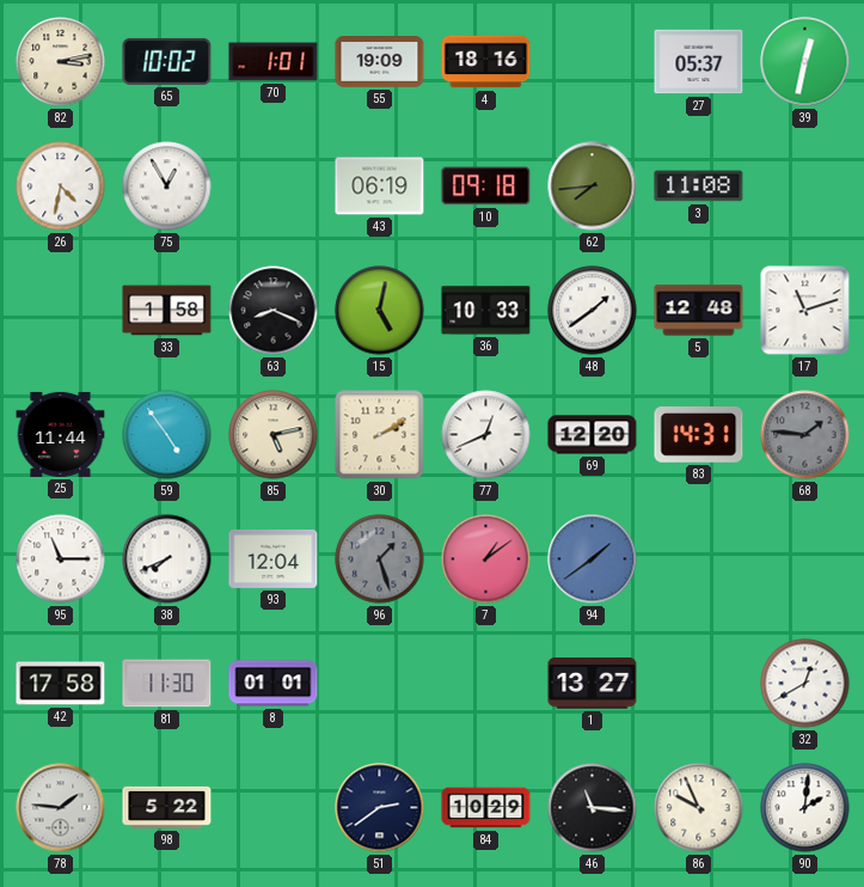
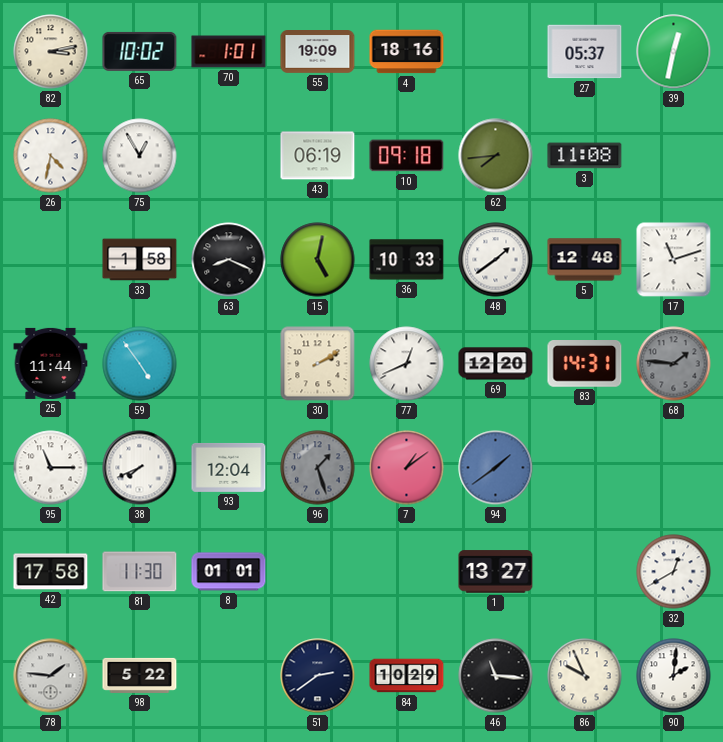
85: 5:13 -> none
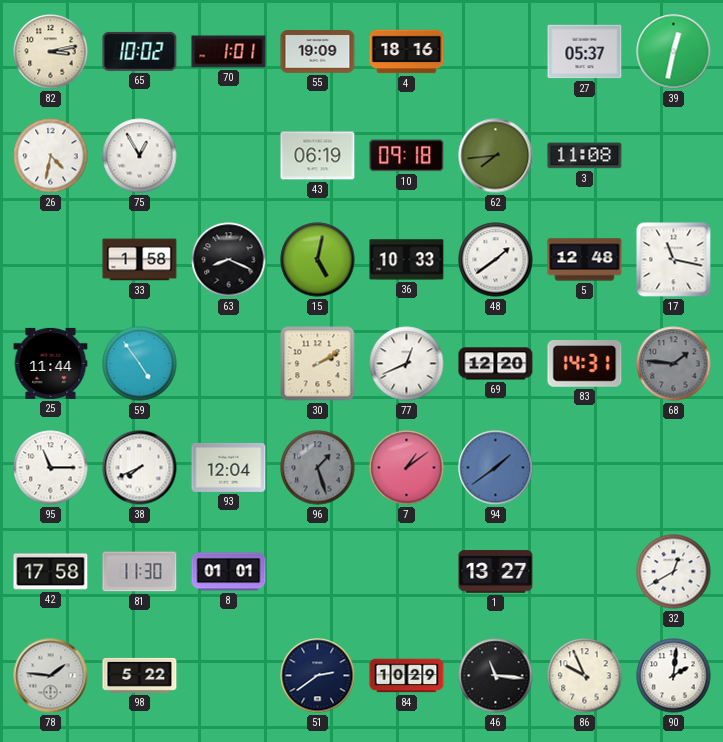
17: 11:12 -> 11:17
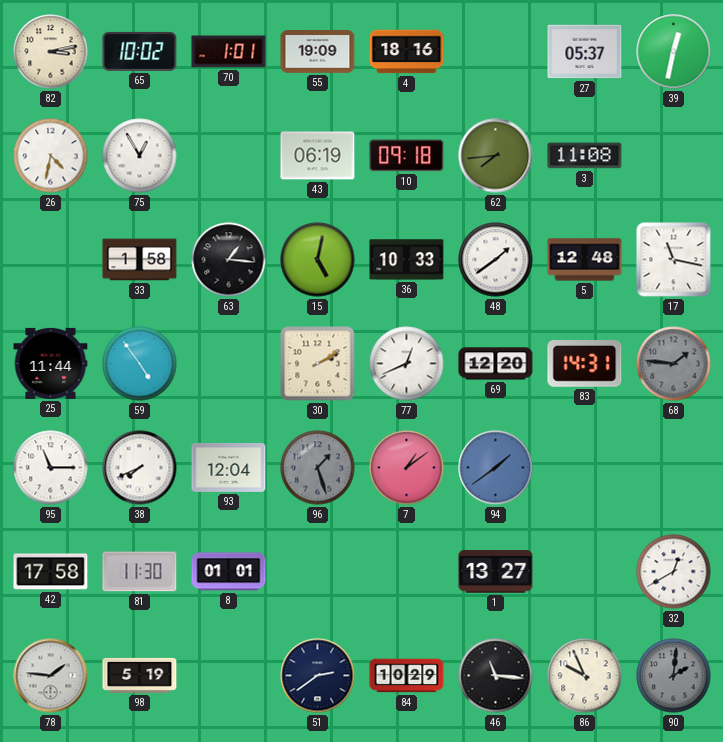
63: 8:19 -> 1:16
98: 5:22 -> 5:19
90 dial: white -> grey
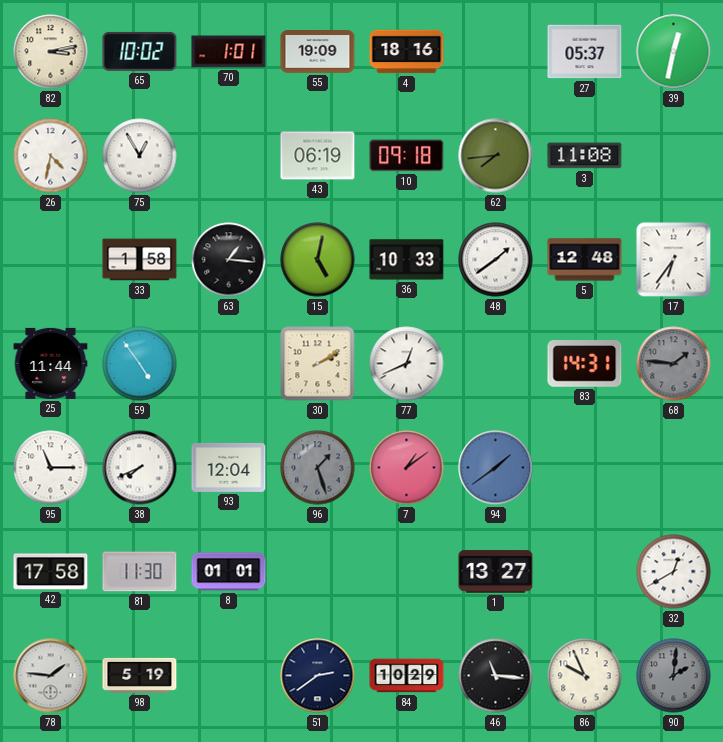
17: 11:17 -> 6:36
69: 12:20 -> none
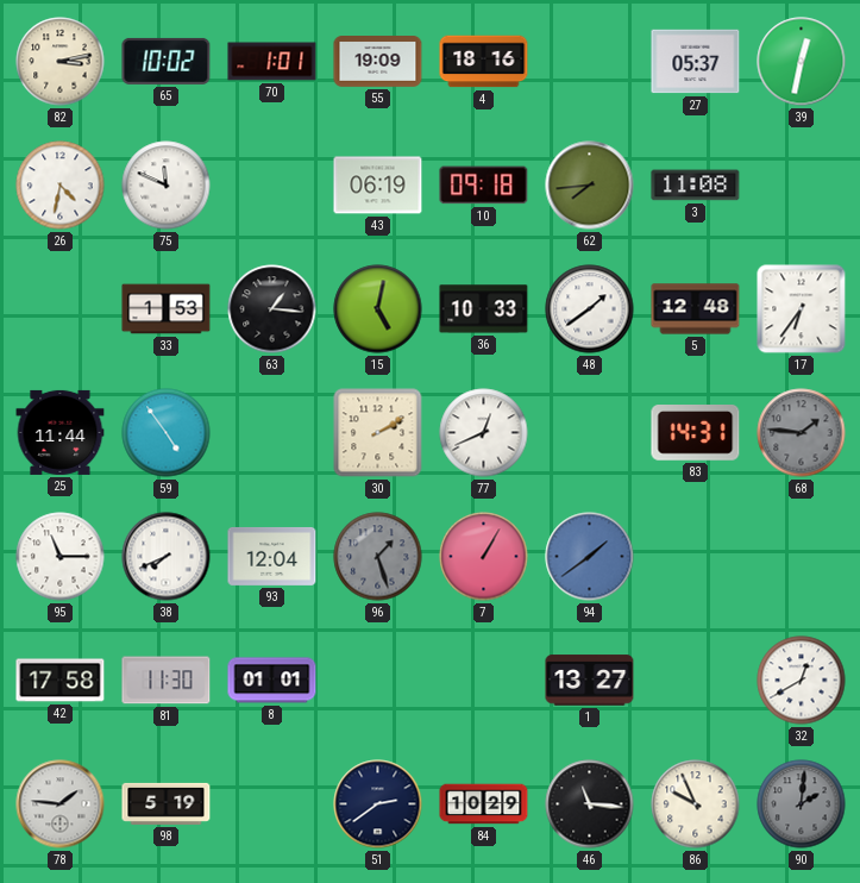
75: 12:55 -> 11:49
33: 1:58 -> 1:53
7: 1:09 -> 1:05
